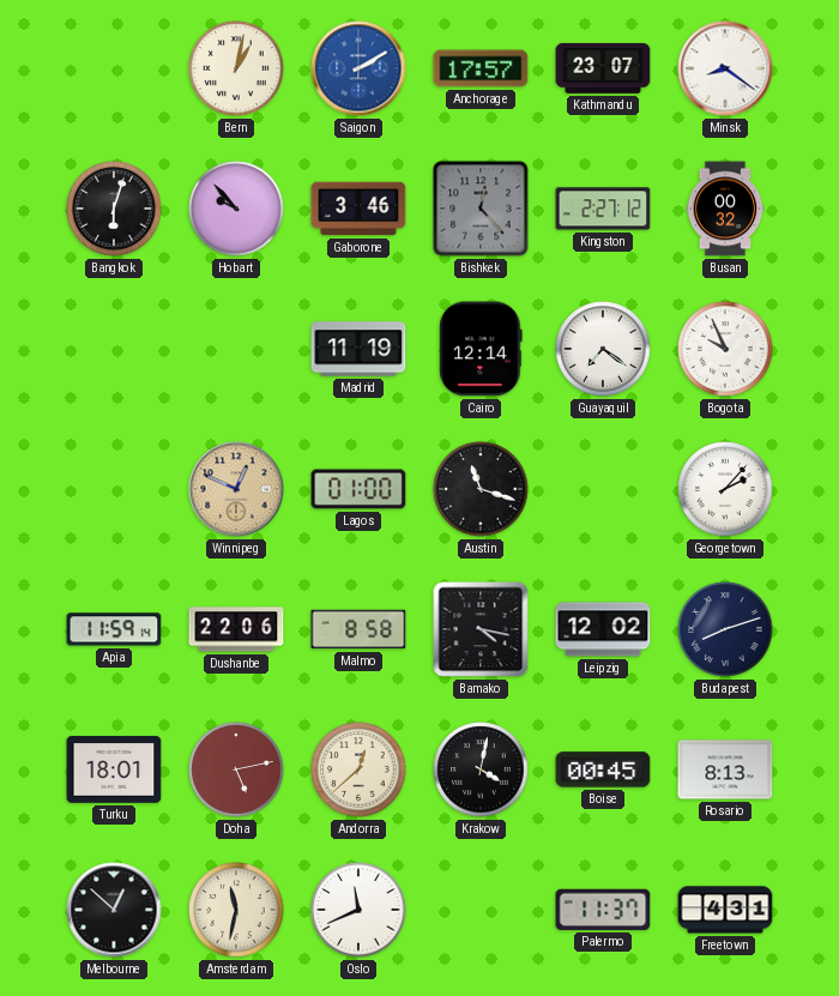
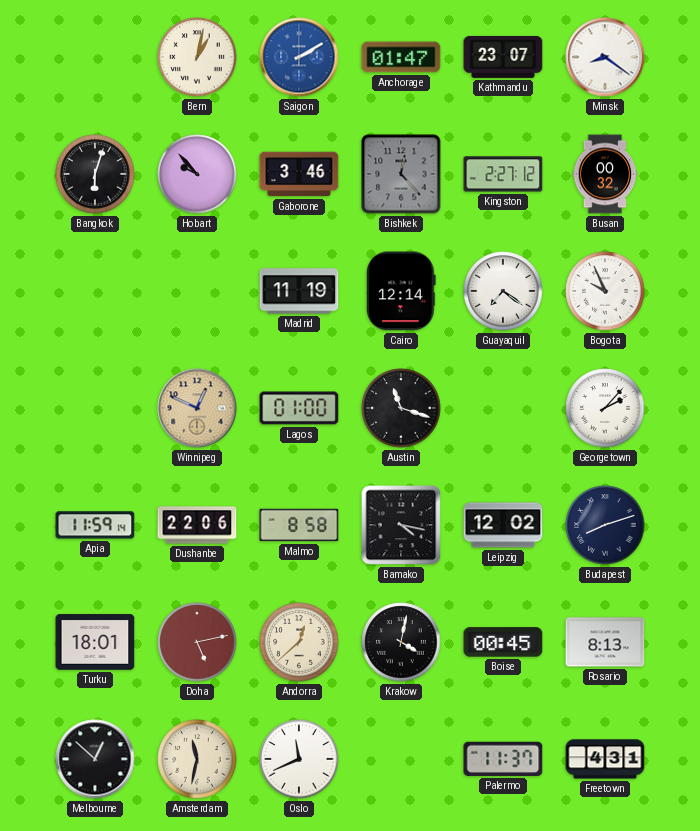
Anchorage: 17:57 -> 01:47
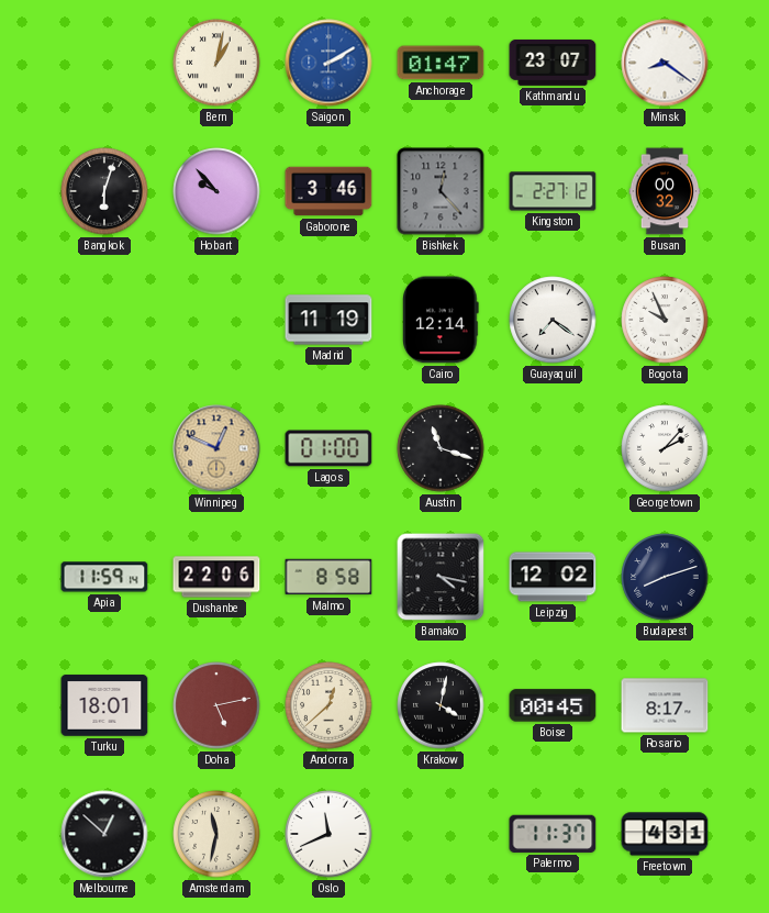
Rosario: 8:13 -> 8:17
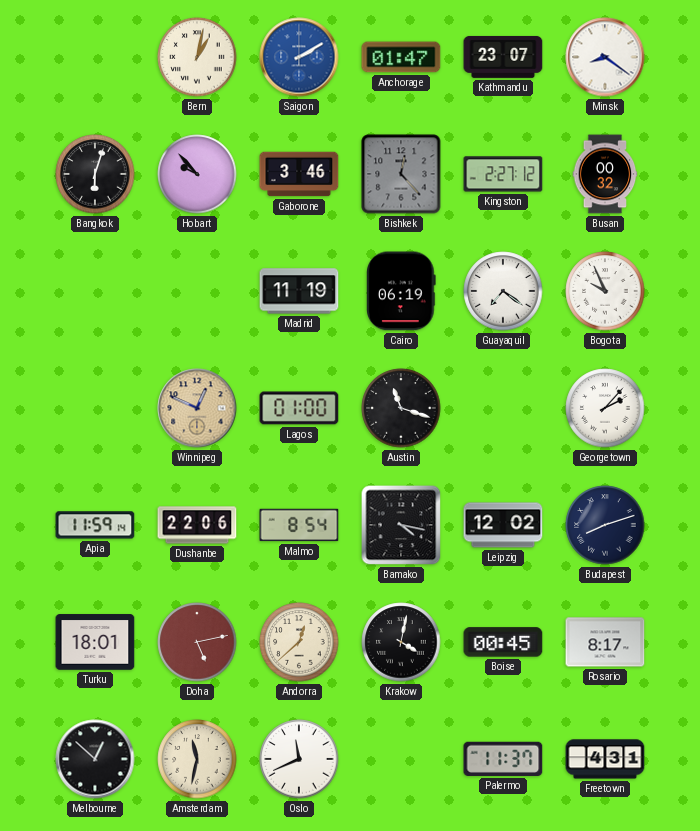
Cairo: 12:14 -> 06:19
Malmo: 8:58 -> 8:54
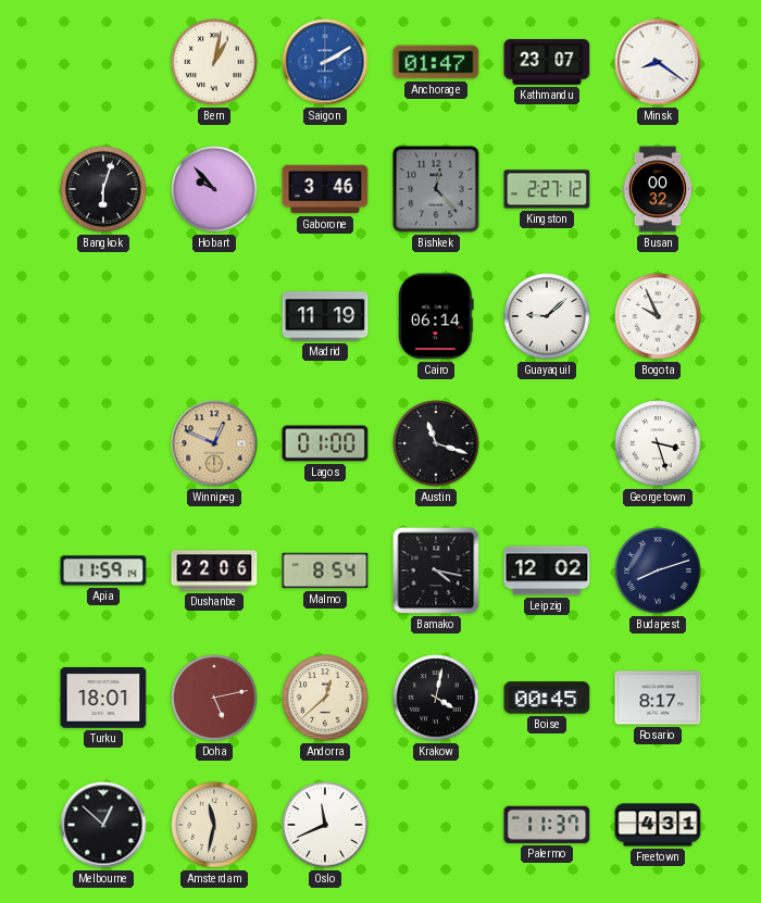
Cairo: 06:19 -> 06:14
Guayaquil: 7:21 -> 9:08
Georgetown: 2:07 -> 3:27
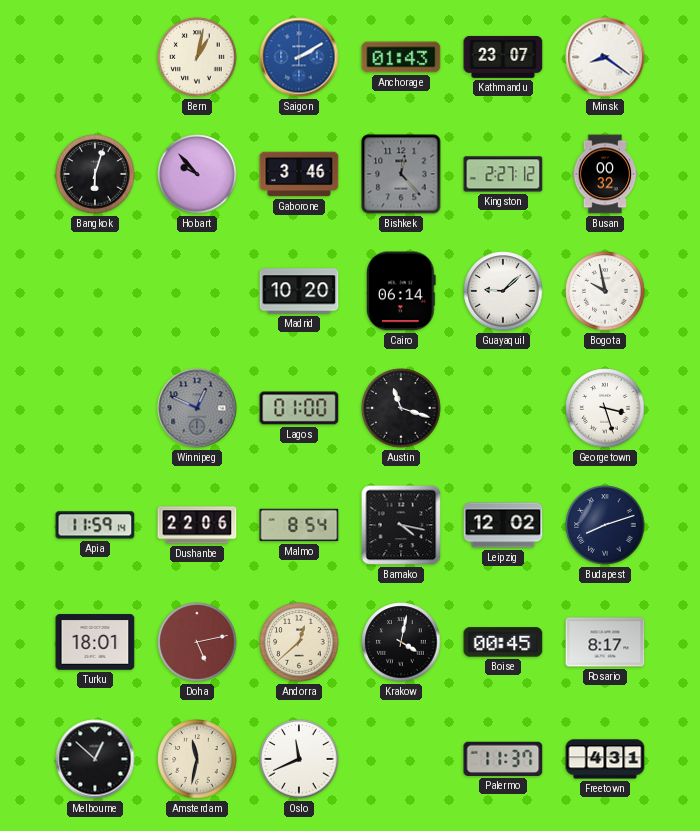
Anchorage: 01:47 -> 01:43
Madrid: 11:19 -> 10:20
Bogota: 9:56 -> 9:58
Winnipeg dial: champagne -> grey
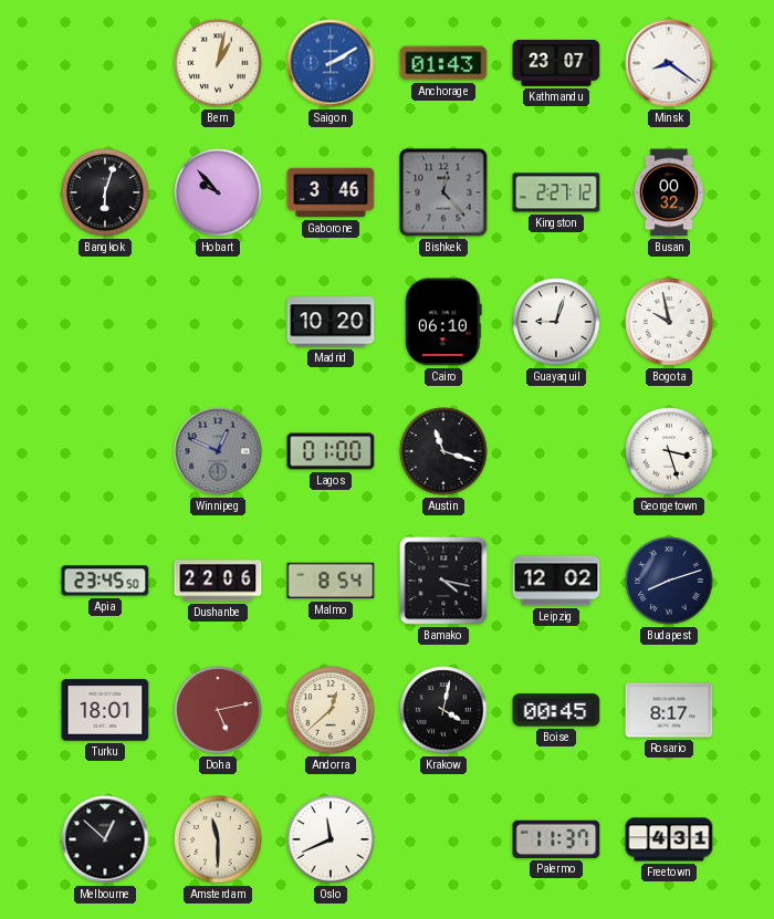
Cairo: 06:14 -> 06:10
Guayaquil: 9:08 -> 9:03
Apia: 11:59 -> 23:45
Amsterdam: 11:32 -> 11:30
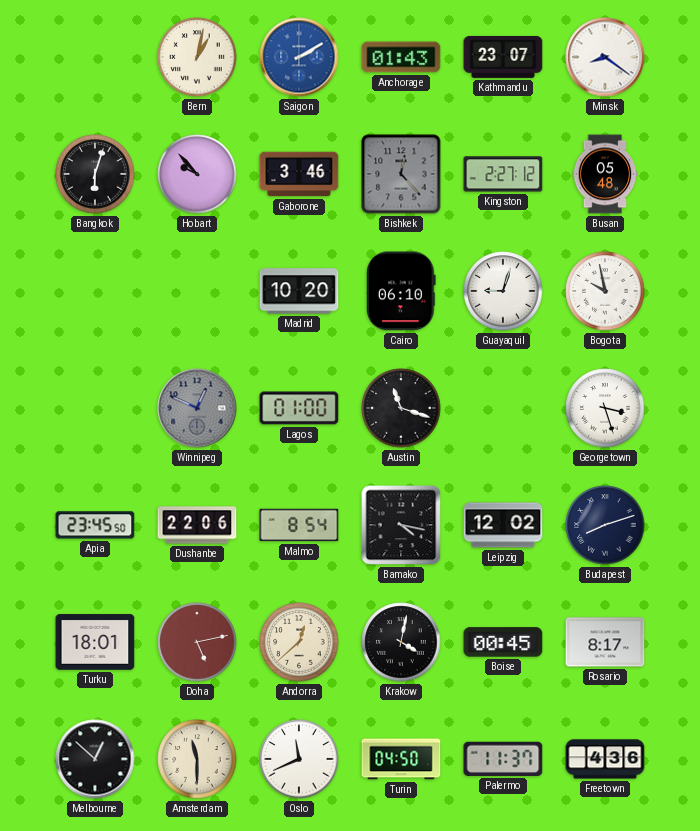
Busan: 00:32 -> 05:48
Turin: none -> 04:50
Freetown: 4:31 -> 4:36
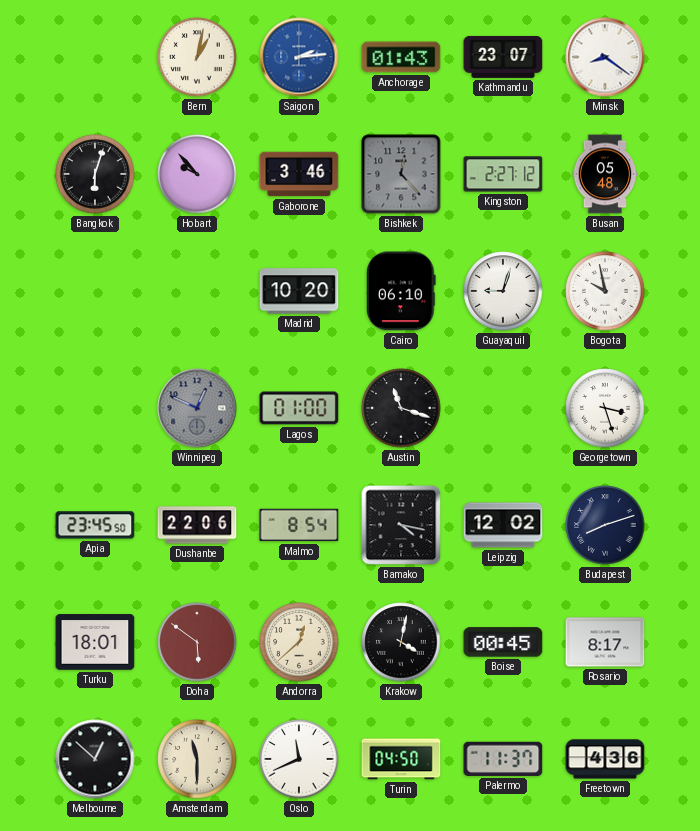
Saigon: 2:10 -> 2:14
Doha: 5:13 -> 5:51
